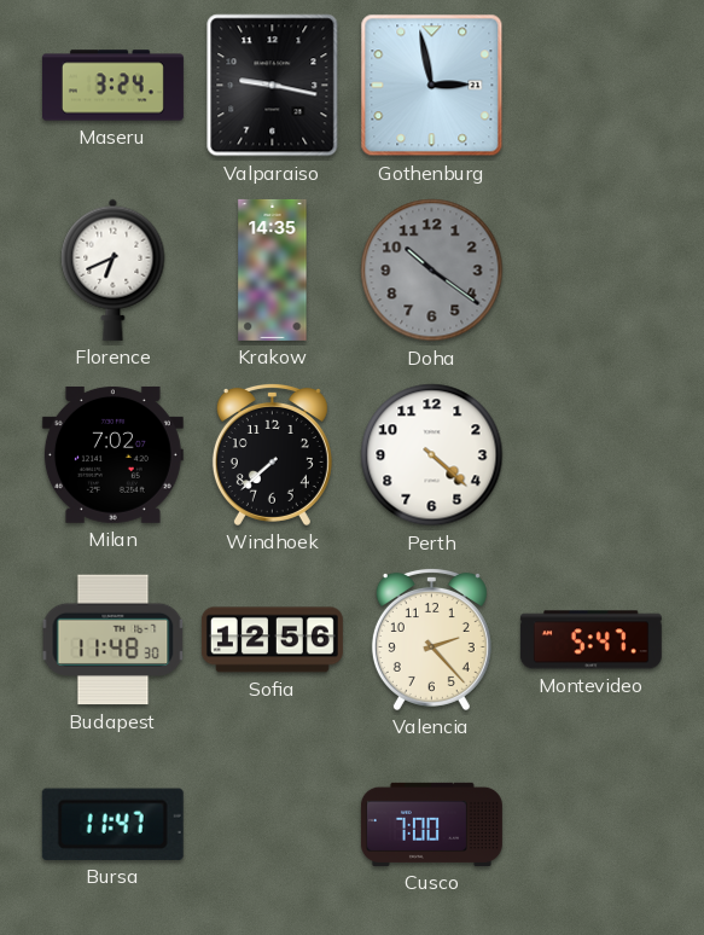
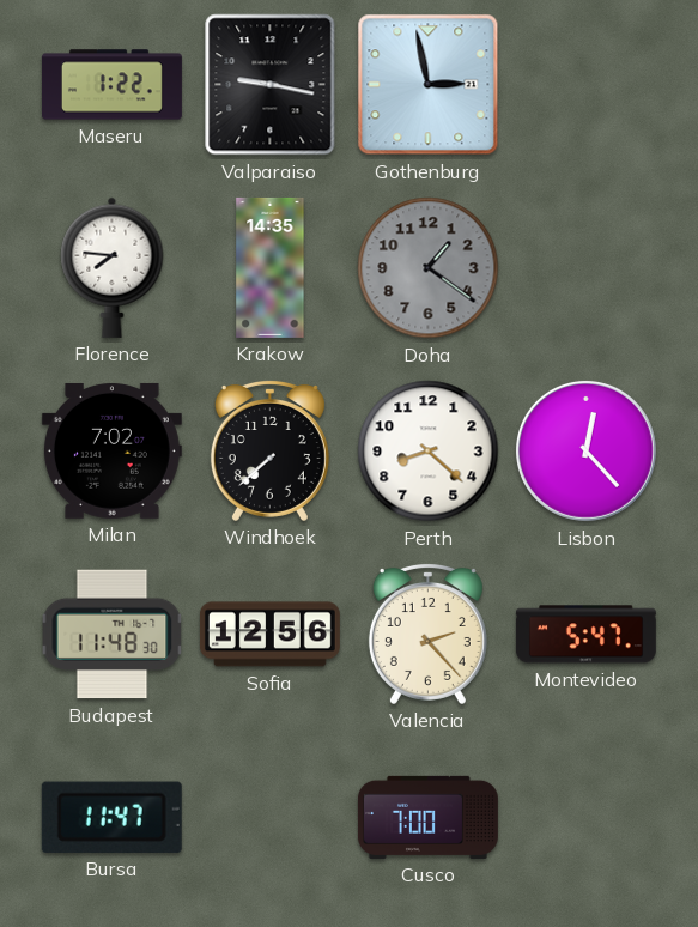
Maseru: 3:24 -> 1:22
Florence: 6:41 -> 7:46
Doha: 10:21 -> 1:21
Perth: 4:22 -> 8:22
Lisbon: none -> 12:23
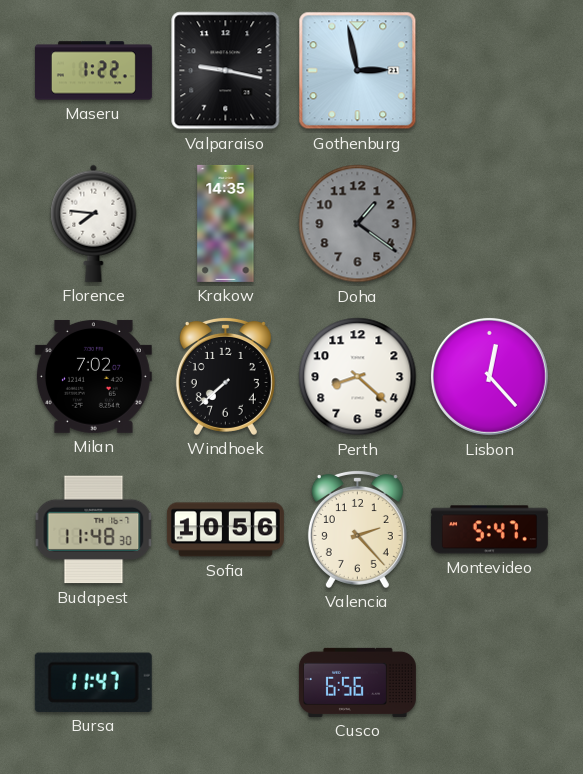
Sofia: 12:56 -> 10:56
Cusco: 7:00 -> 6:56
